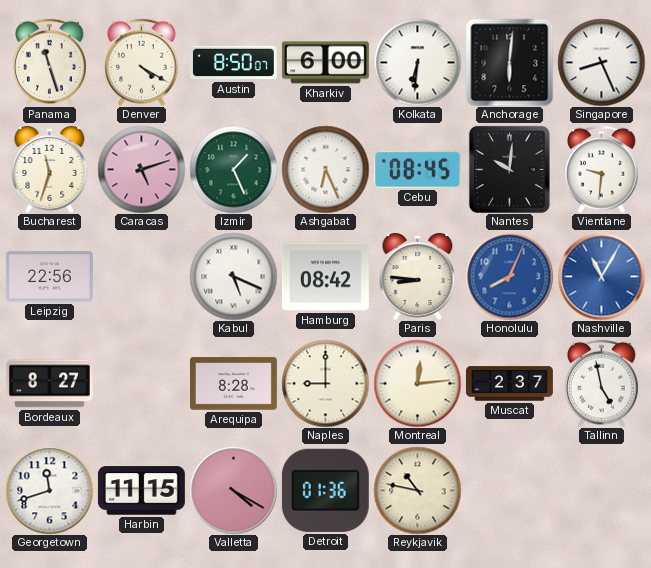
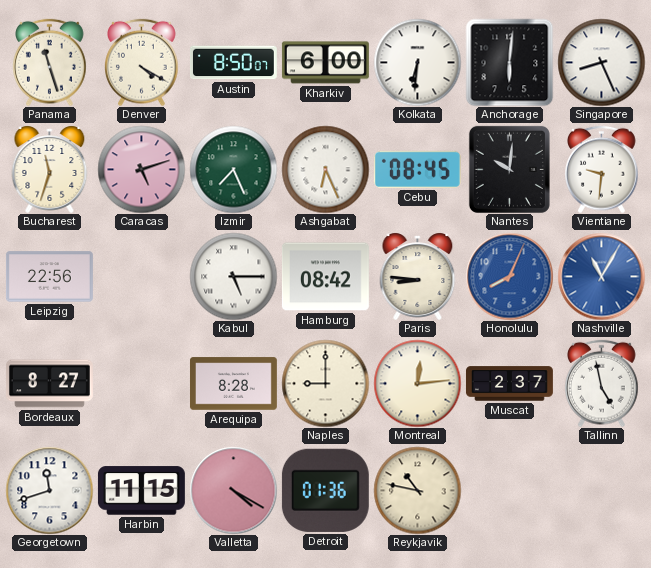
Izmir: 1:26 -> 7:26
Kabul: 5:19 -> 5:15
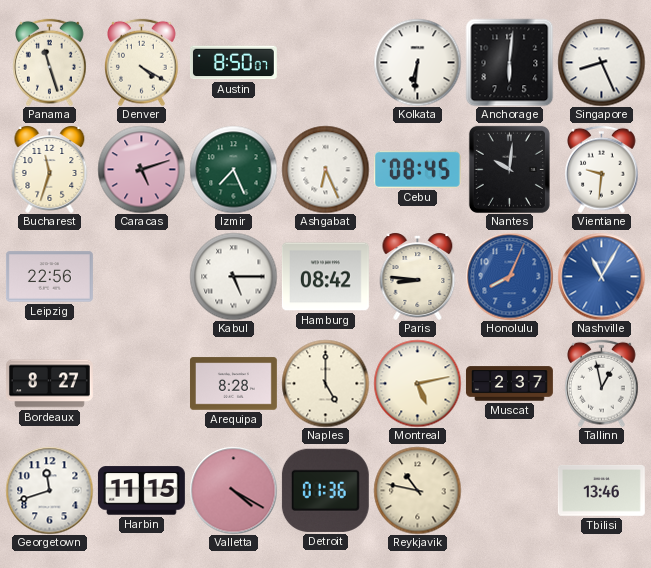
Kharkiv: 6:00 -> none
Naples: 9:00 -> 5:00
Montreal: 12:14 -> 5:13
Tallinn: 4:58 -> 12:58
Tbilisi: none -> 13:46
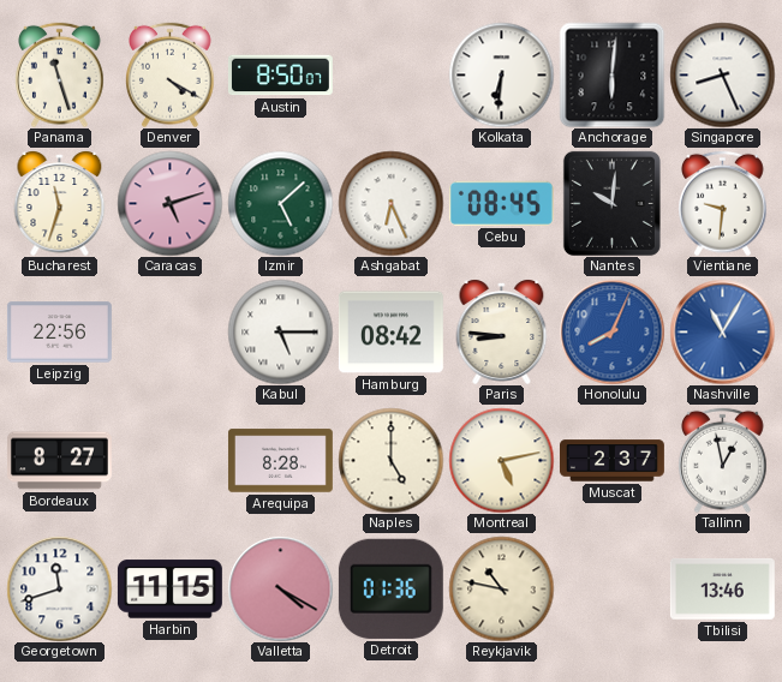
Izmir: 7:26 -> 5:08
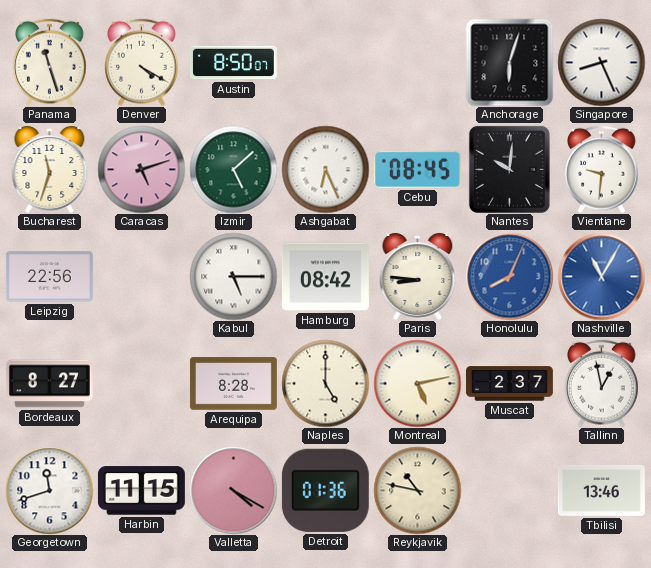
Kolkata: 6:31 -> none
Anchorage: 6:01 -> 6:03
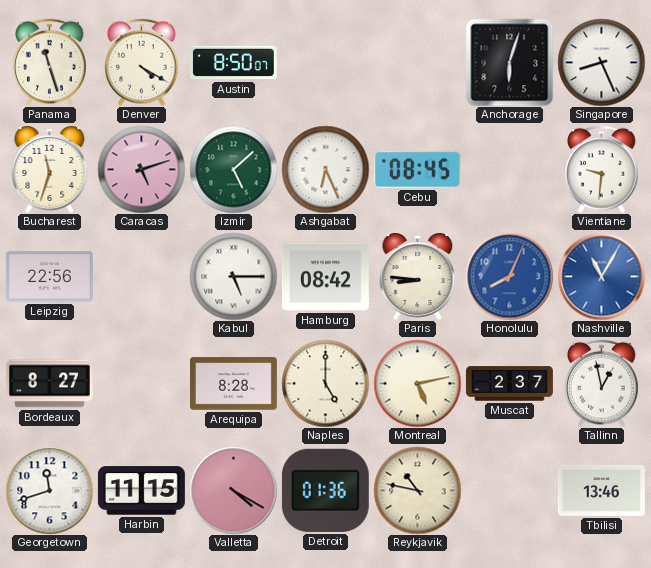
Nantes: 10:01 -> none
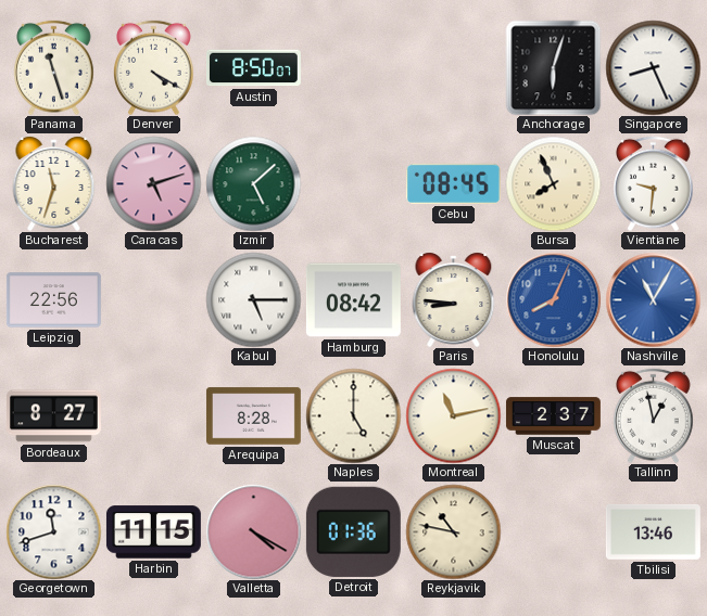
Ashgabat: 6:26 -> none
Bursa: none -> 7:56
Montreal: 5:13 -> 11:13
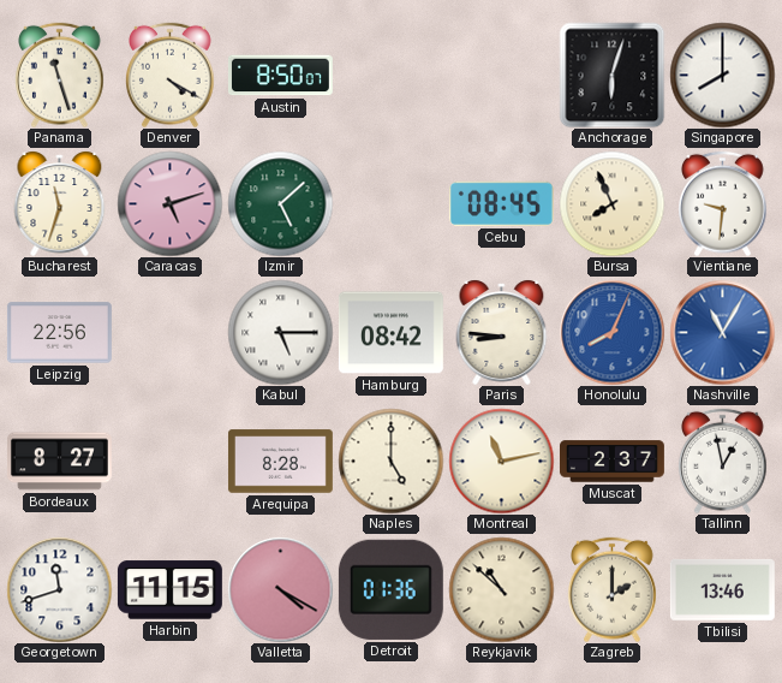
Singapore: 8:26 -> 8:00
Reykjavik: 10:47 -> 10:52
Zagreb: none -> 2:00
